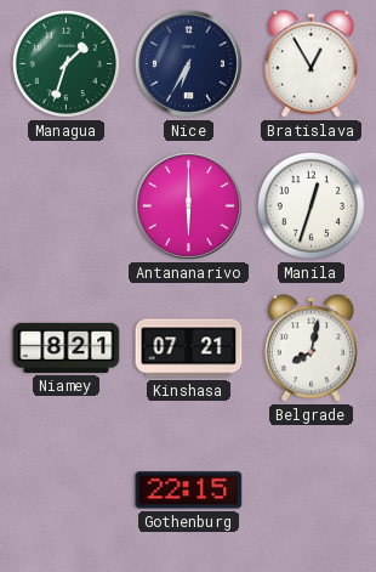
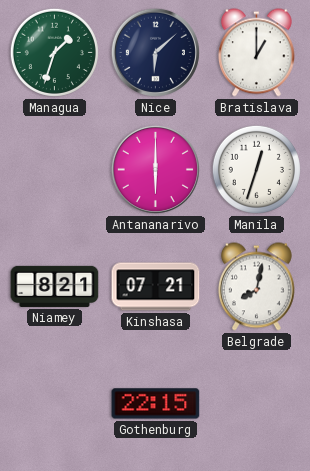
Nice: 6:35 -> 6:08
Bratislava: 12:55 -> 1:00
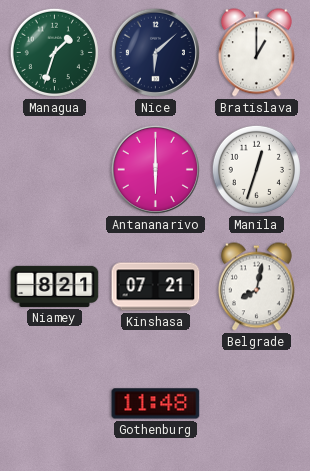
Gothenburg: 22:15 -> 11:48
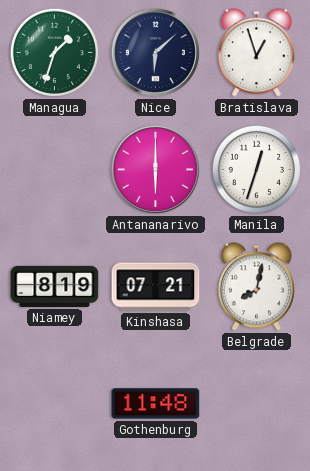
Bratislava: 1:00 -> 12:57
Niamey: 8:21 -> 8:19
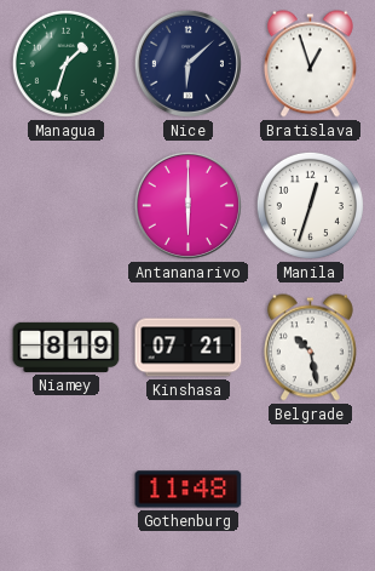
Belgrade: 8:02 -> 10:28
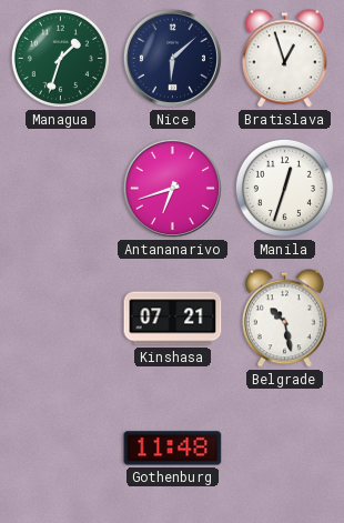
Antananarivo: 6:00 -> 6:42
Niamey: 8:19 -> none
